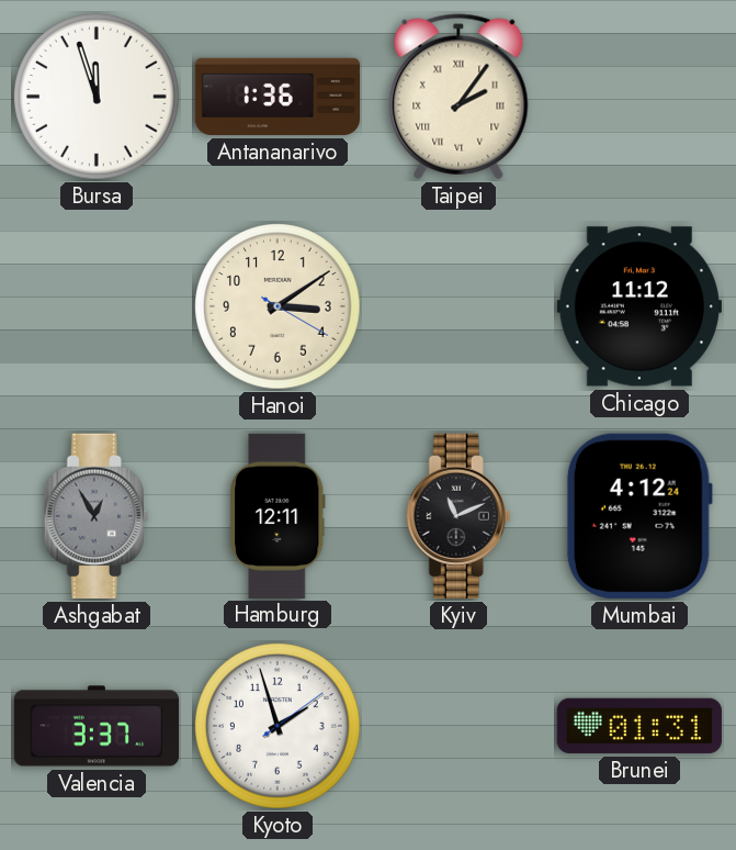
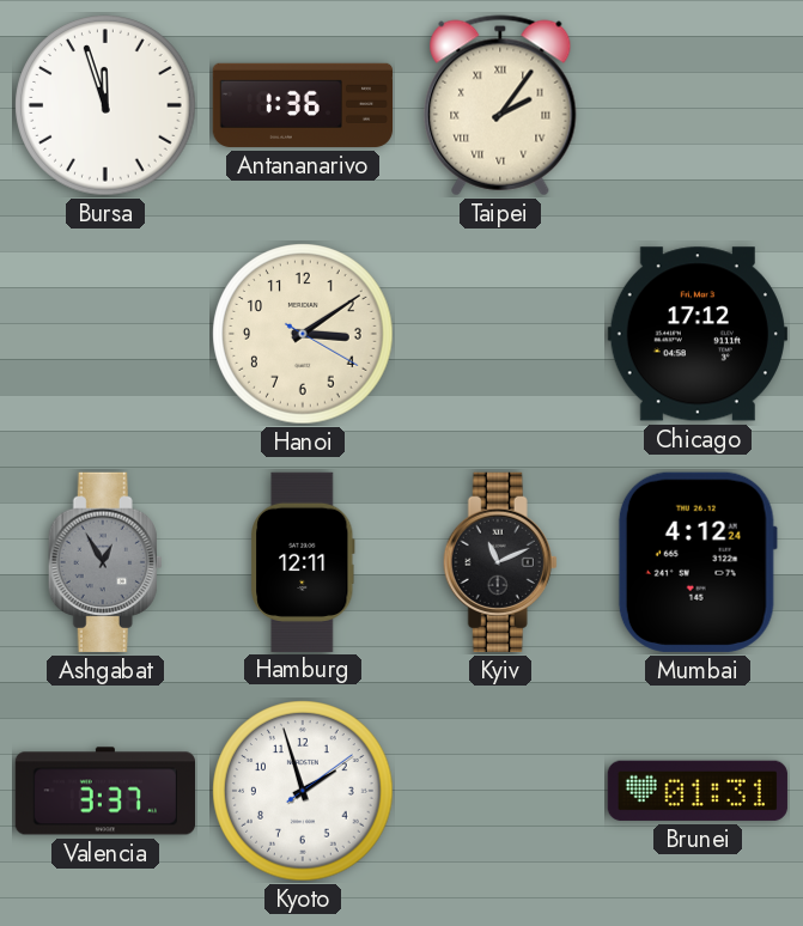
Chicago: 11:12 -> 17:12
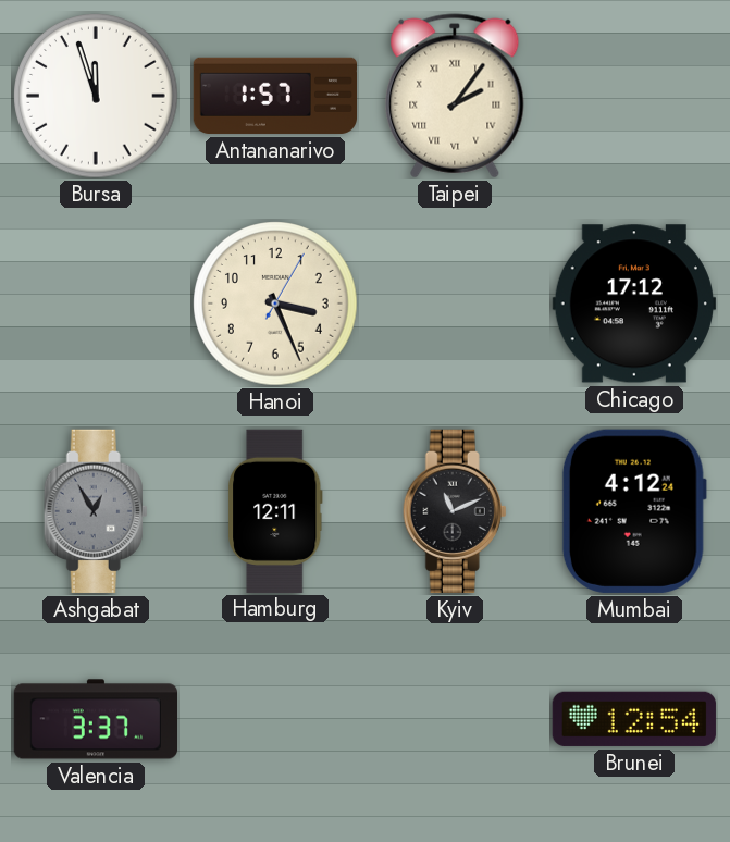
Antananarivo: 1:36 -> 1:57
Hanoi: 3:09 -> 3:26
Kyoto: 1:57 -> none
Brunei: 01:31 -> 12:54
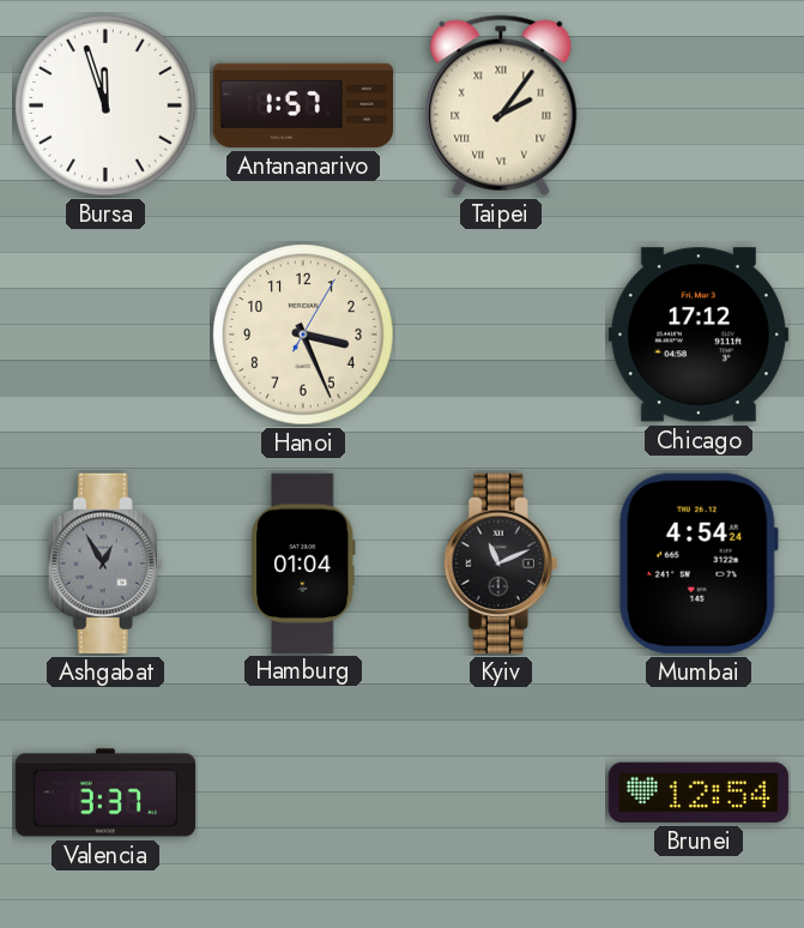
Hamburg: 12:11 -> 01:04
Mumbai: 4:12 -> 4:54
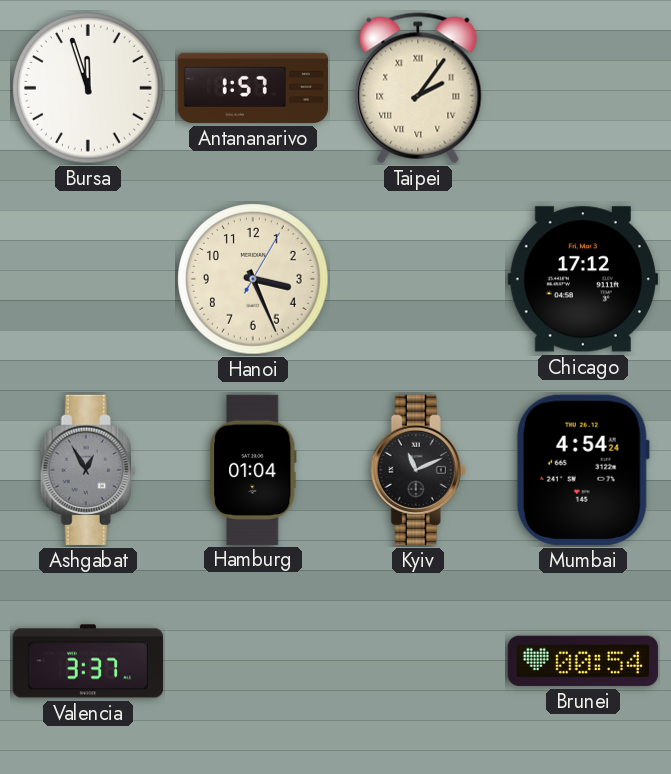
Brunei: 12:54 -> 00:54
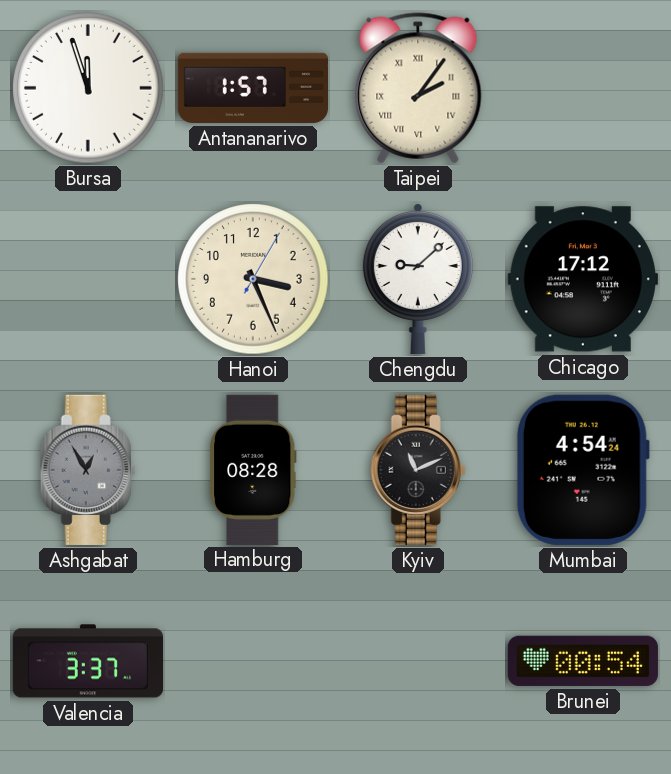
Chengdu: none -> 9:08
Hamburg: 01:04 -> 08:28
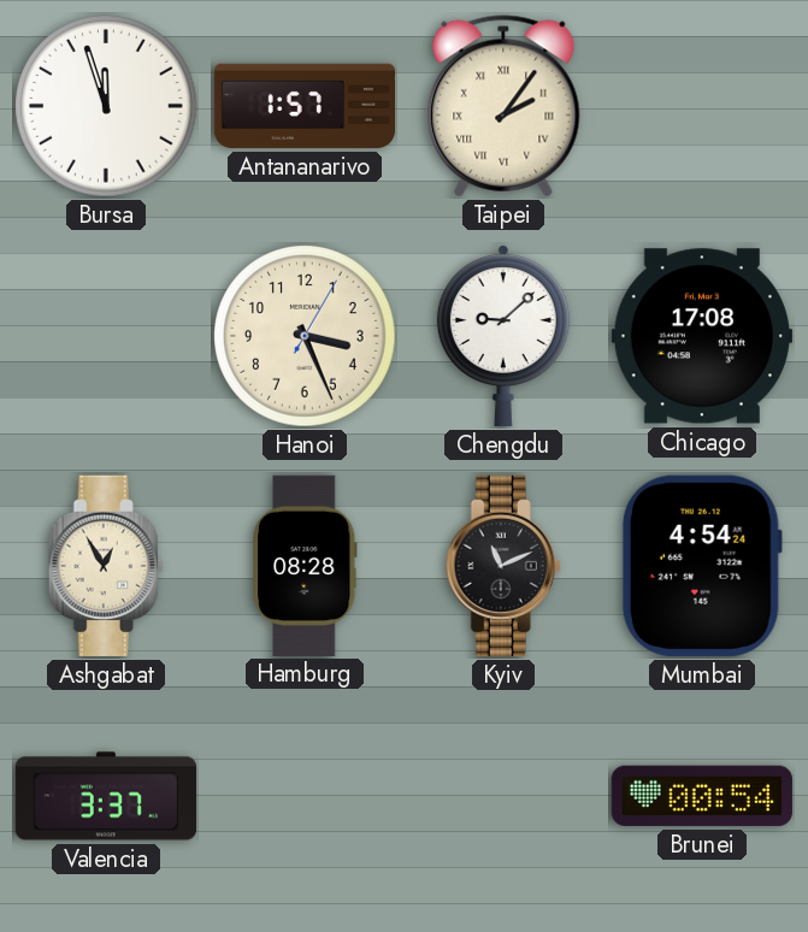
Chicago: 17:12 -> 17:08
Ashgabat dial: grey -> cream
